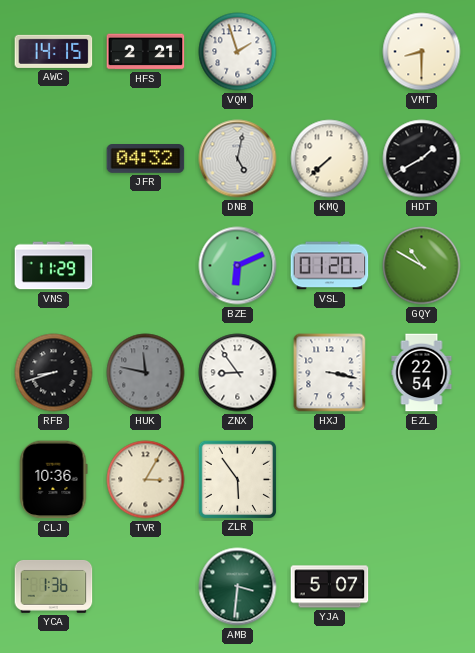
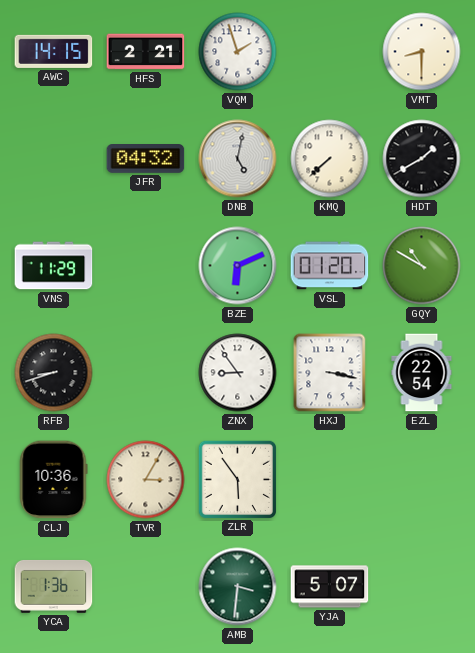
HUK: 11:47 -> none
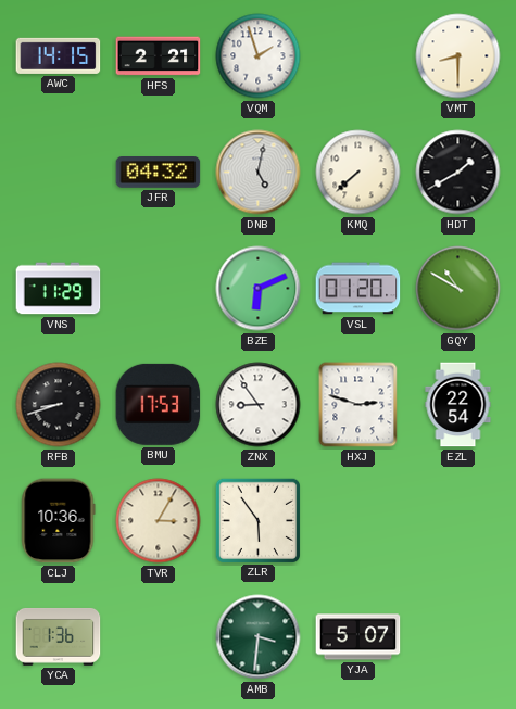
BMU: none -> 17:53
HXJ: 3:17 -> 2:48
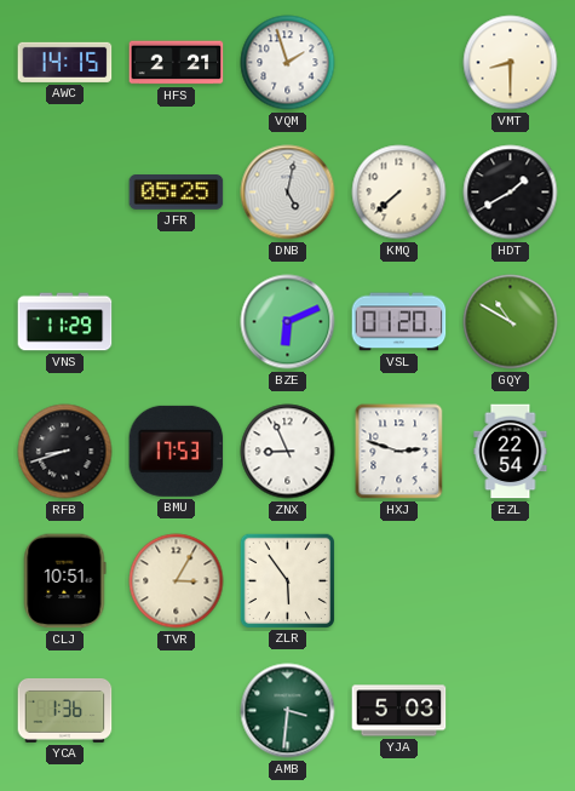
JFR: 04:32 -> 05:25
ZNX: 8:54 -> 8:56
CLJ: 10:36 -> 10:51
YJA: 5:07 -> 5:03
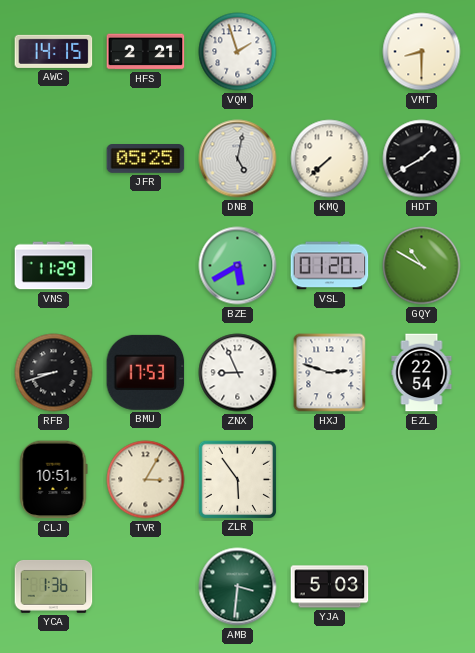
BZE: 6:11 -> 5:40
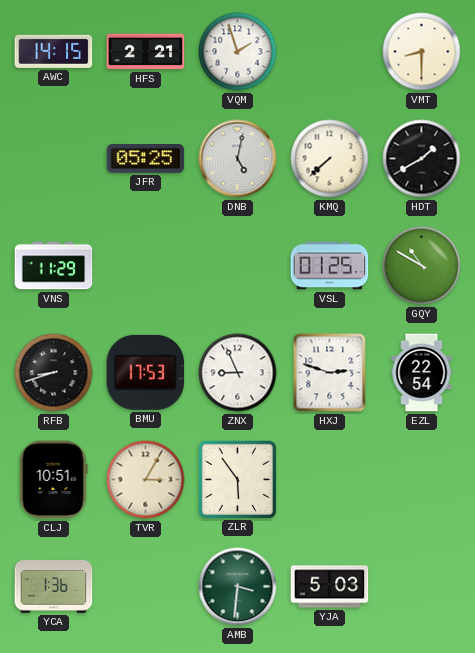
BZE: 5:40 -> none
VSL: 01:20 -> 01:25
